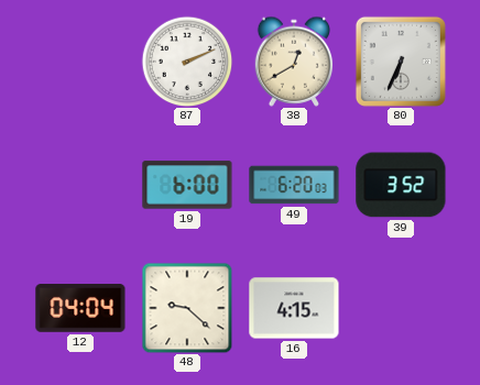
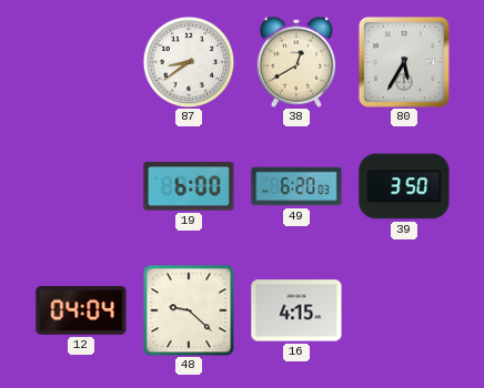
87: 2:11 -> 8:39
80: 6:34 -> 5:35
39: 3:52 -> 3:50
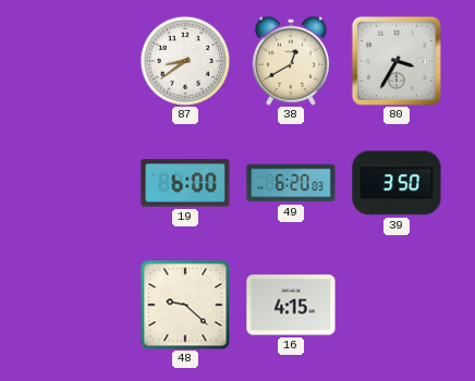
80: 5:35 -> 3:35
12: 04:04 -> none
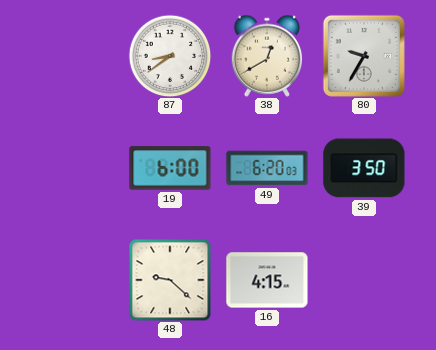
80: 3:35 -> 9:35
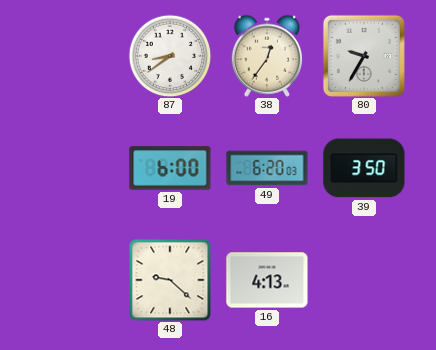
38: 12:40 -> 12:36
16: 4:15 -> 4:13
